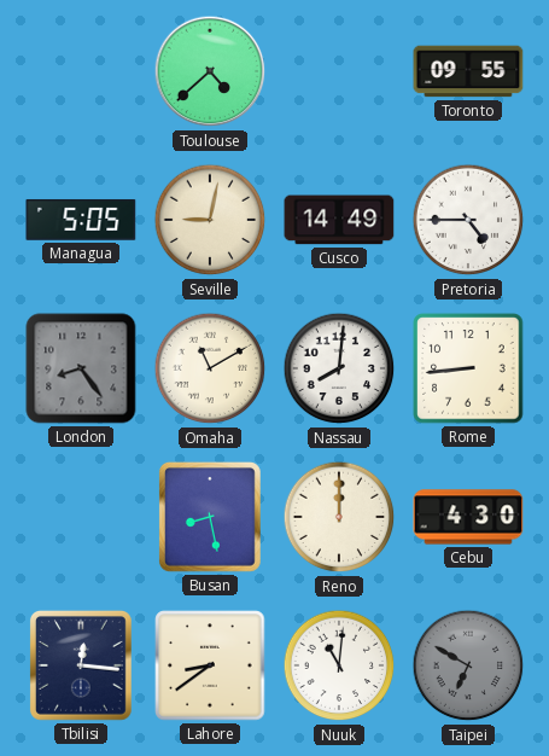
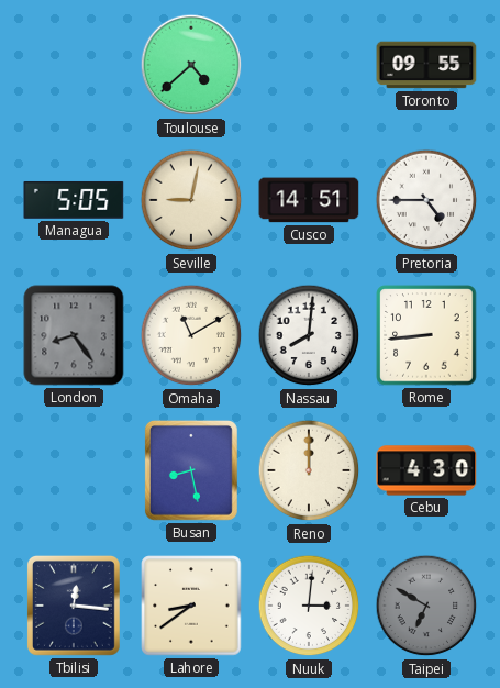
Cusco: 14:49 -> 14:51
Nuuk: 11:01 -> 3:01
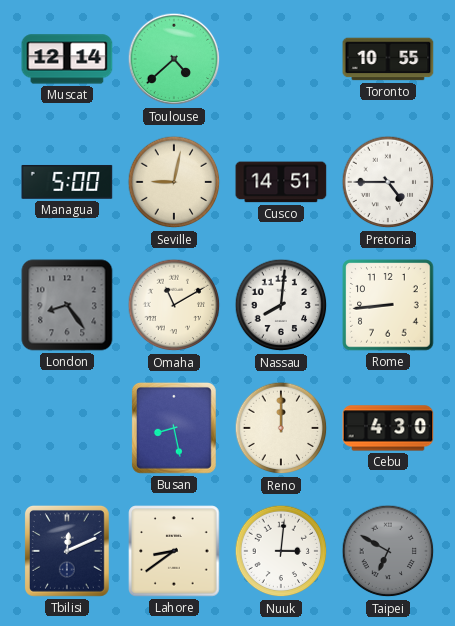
Muscat: none -> 12:14
Toronto: 09:55 -> 10:55
Managua: 5:05 -> 5:00
Tbilisi: 12:16 -> 12:11
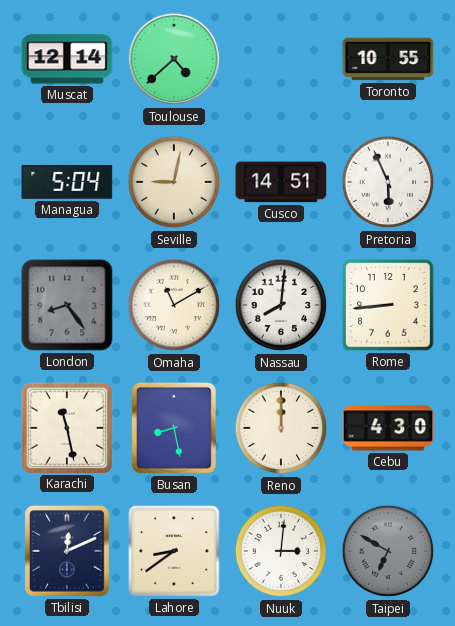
Managua: 5:00 -> 5:04
Pretoria: 4:45 -> 5:56
Karachi: none -> 11:28
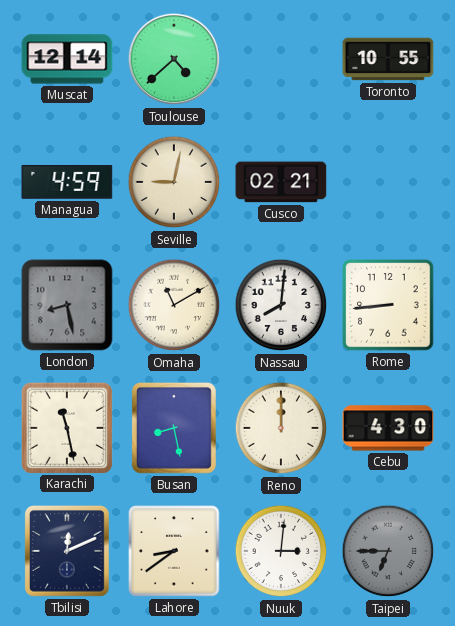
Managua: 5:04 -> 4:59
Cusco: 14:51 -> 02:21
Pretoria: 5:56 -> none
London: 8:24 -> 8:28
Taipei: 6:50 -> 6:45
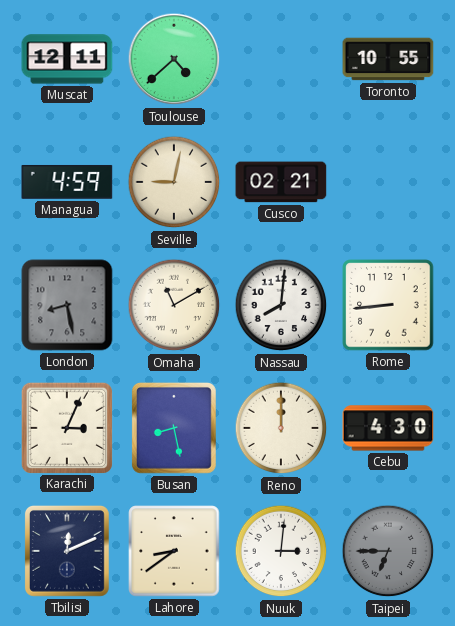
Muscat: 12:14 -> 12:11
Karachi: 11:28 -> 3:04
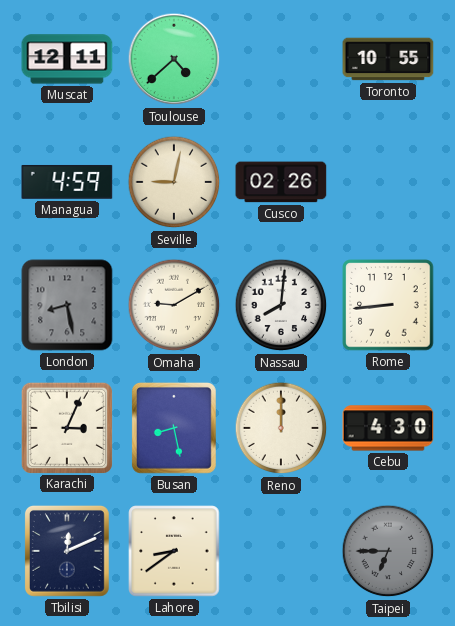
Cusco: 02:21 -> 02:26
Omaha: 11:10 -> 9:10
Nuuk: 3:01 -> none
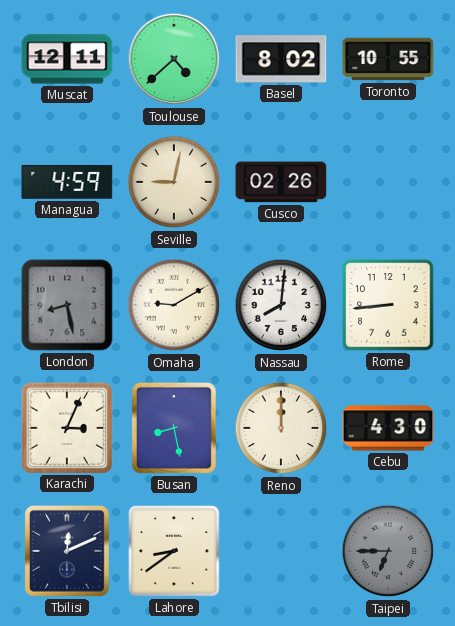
Basel: none -> 8:02
